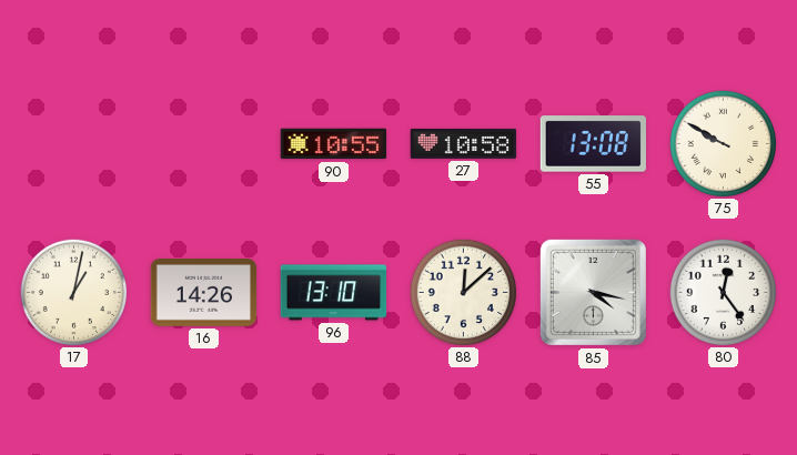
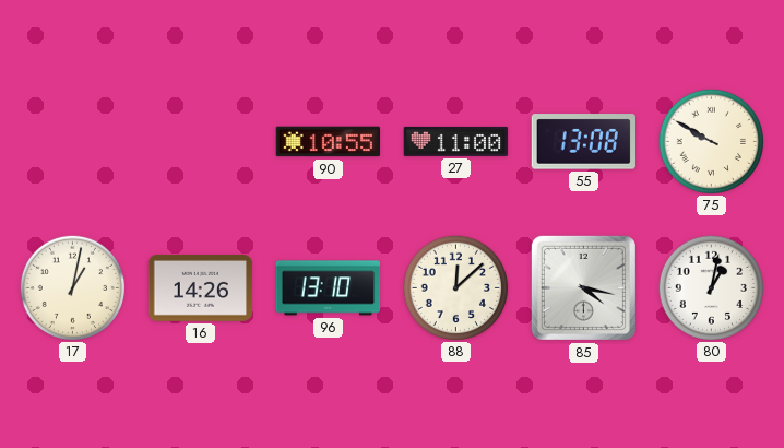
27: 10:58 -> 11:00
80: 12:24 -> 1:02
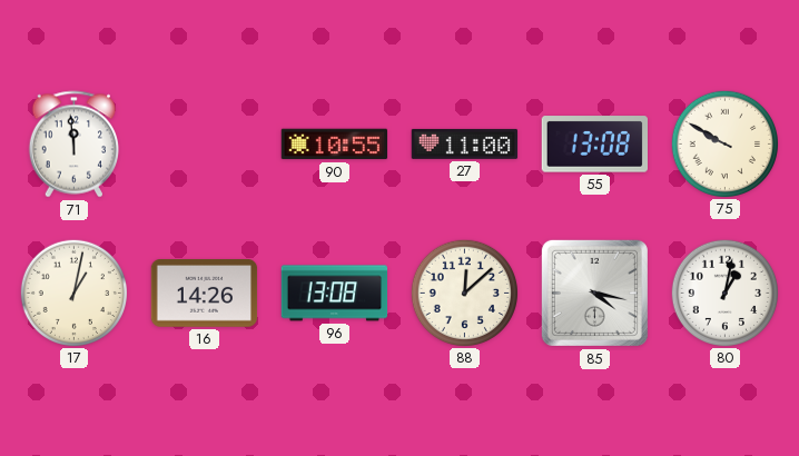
71: none -> 11:59
96: 13:10 -> 13:08
